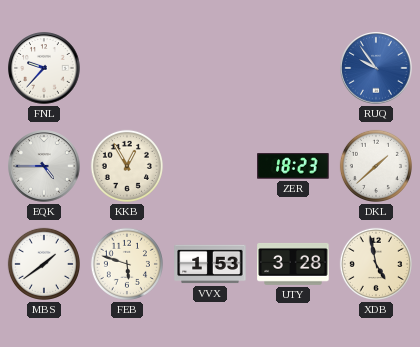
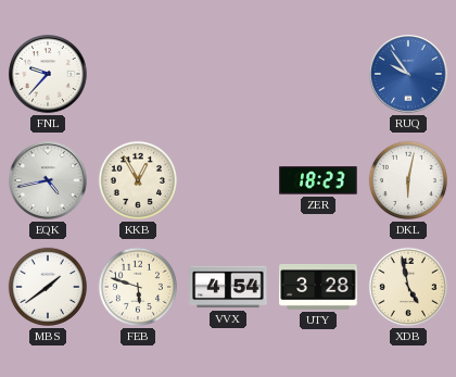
EQK: 4:45 -> 4:43
DKL: 1:38 -> 6:02
VVX: 1:53 -> 4:54
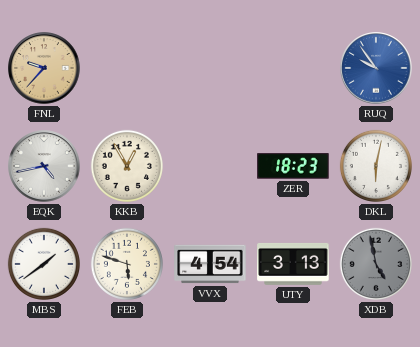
FNL dial: white -> champagne
UTY: 3:28 -> 3:13
XDB dial: cream -> grey
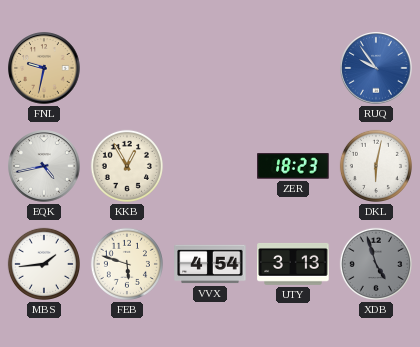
FNL: 9:37 -> 9:32
MBS: 1:39 -> 1:44
XDB: 4:58 -> 4:57
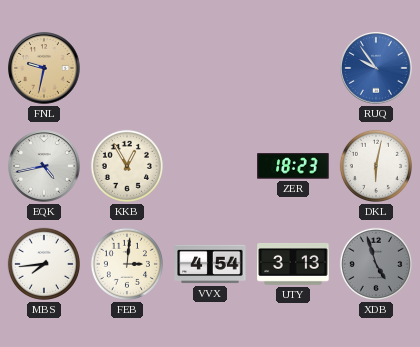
MBS: 1:44 -> 7:44
FEB: 5:48 -> 3:01
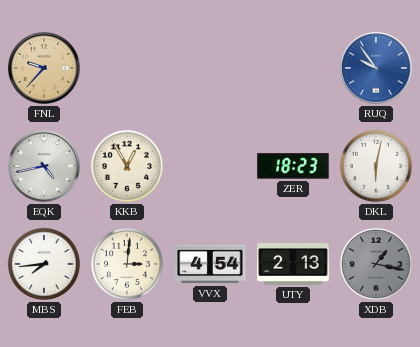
FNL: 9:32 -> 9:37
UTY: 3:13 -> 2:13
XDB: 4:57 -> 1:17
